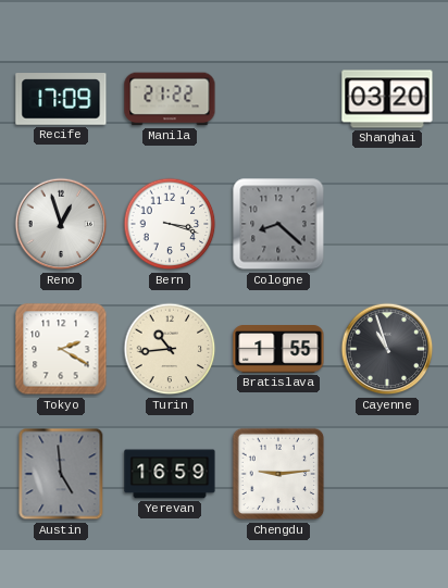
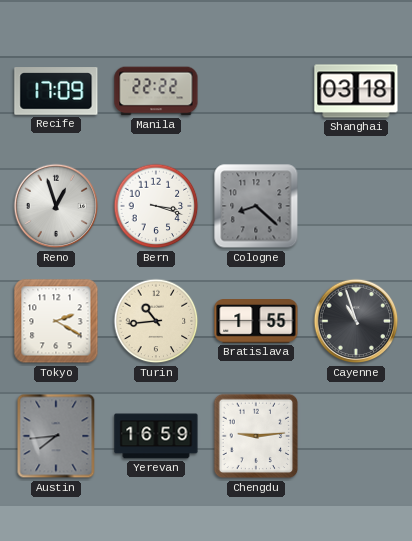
Manila: 21:22 -> 22:22
Shanghai: 03:20 -> 03:18
Austin: 4:59 -> 7:44
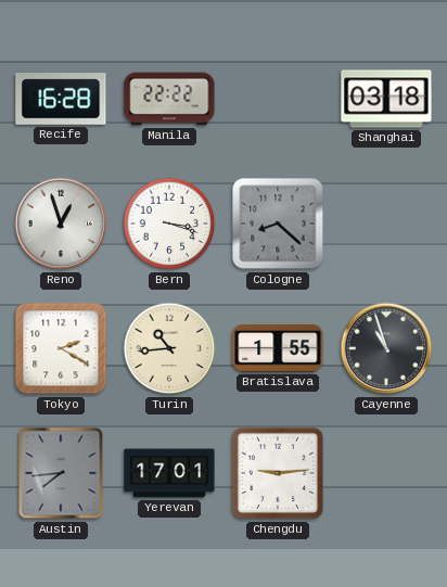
Recife: 17:09 -> 16:28
Yerevan: 16:59 -> 17:01
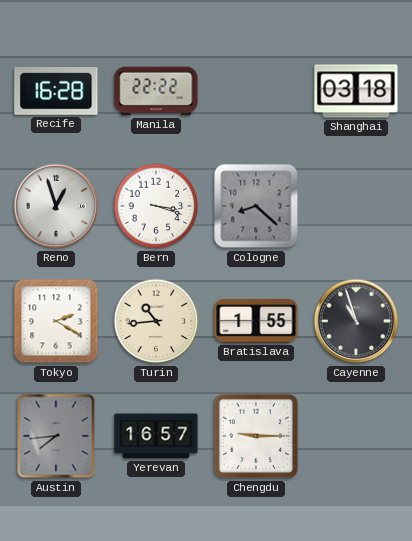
Yerevan: 17:01 -> 16:57
Chengdu: 9:14 -> 9:15
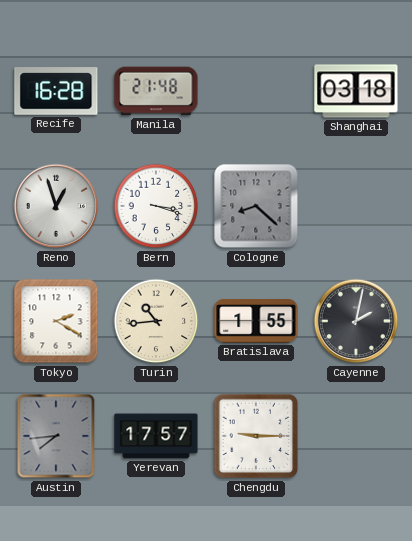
Manila: 22:22 -> 21:48
Cayenne: 10:57 -> 2:02
Yerevan: 16:57 -> 17:57
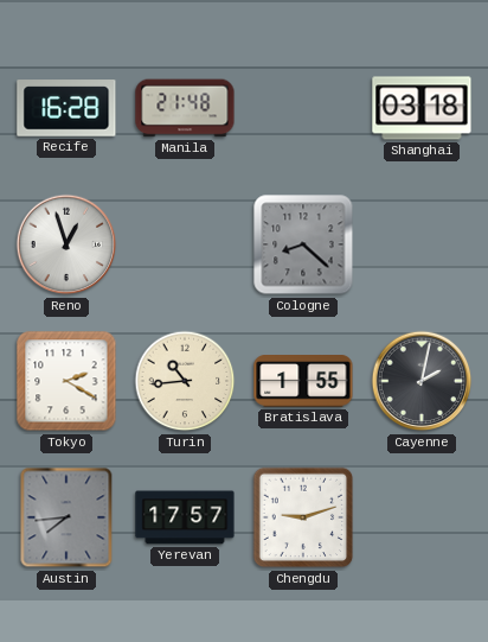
Bern: 3:18 -> none
Chengdu: 9:15 -> 9:12
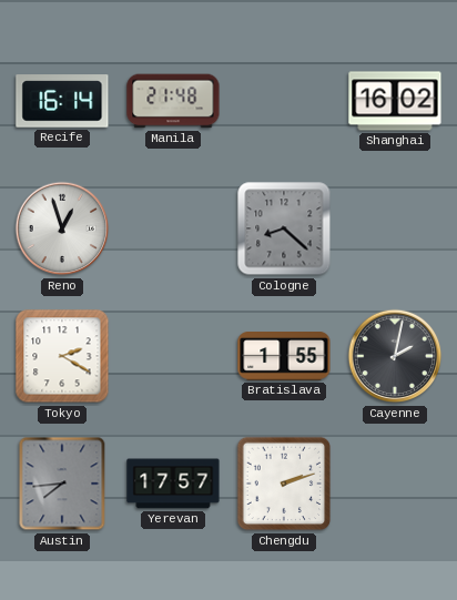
Recife: 16:28 -> 16:14
Shanghai: 03:18 -> 16:02
Turin: 10:44 -> none
Chengdu: 9:12 -> 2:12
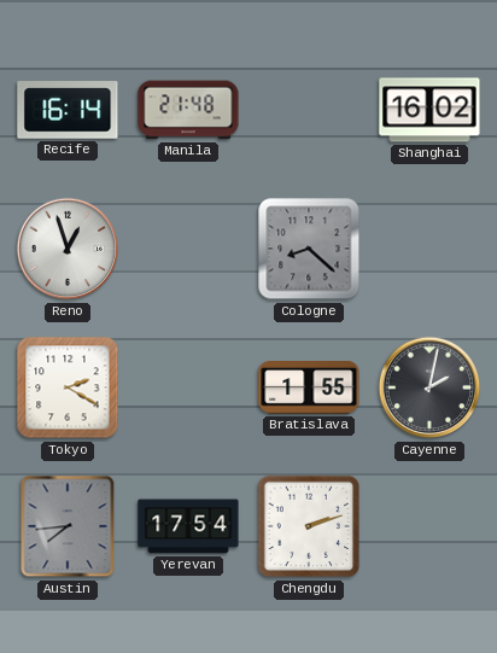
Yerevan: 17:57 -> 17:54
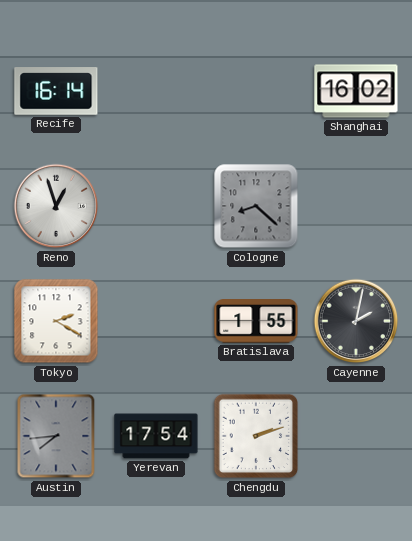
Manila: 21:48 -> none
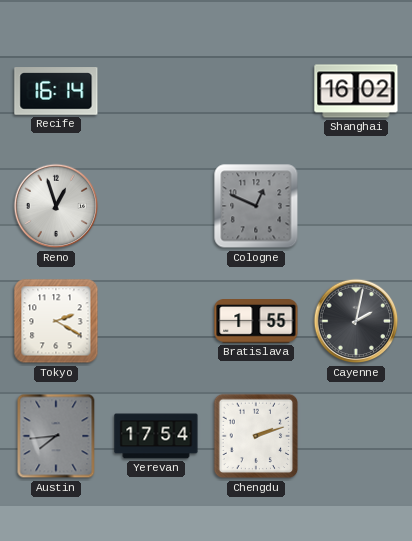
Cologne: 8:22 -> 12:49
